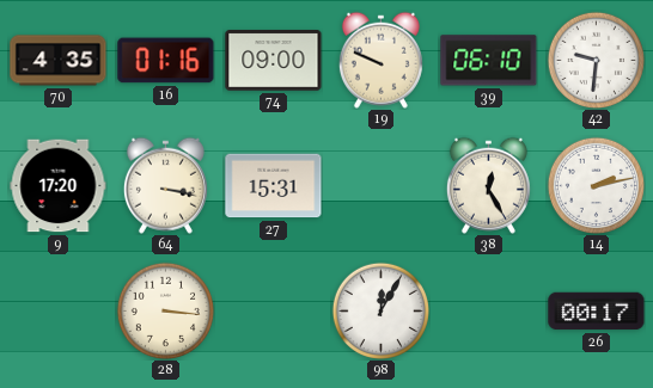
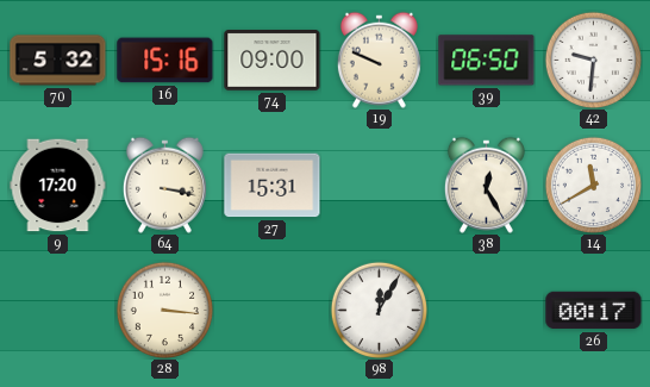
70: 4:35 -> 5:32
16: 01:16 -> 15:16
39: 06:10 -> 06:50
14: 2:13 -> 11:40
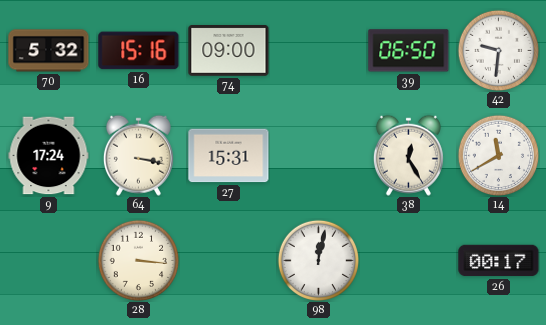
19: 9:49 -> none
9: 17:20 -> 17:24
98: 12:05 -> 12:02
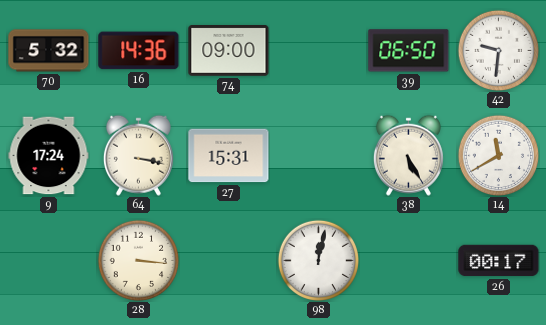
16: 15:16 -> 14:36
38: 12:25 -> 5:25
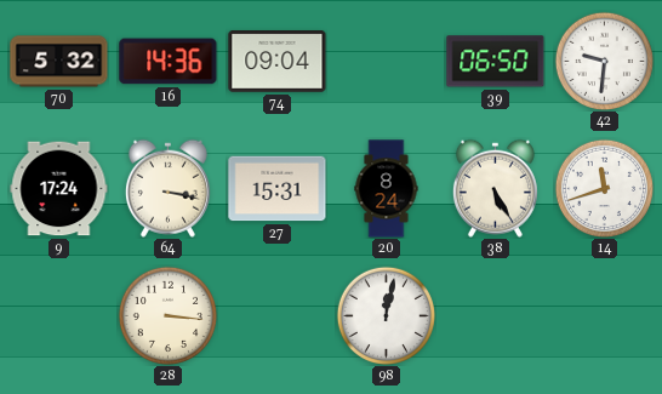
74: 09:00 -> 09:04
20: none -> 8:24
14: 11:40 -> 11:42
26: 00:17 -> none
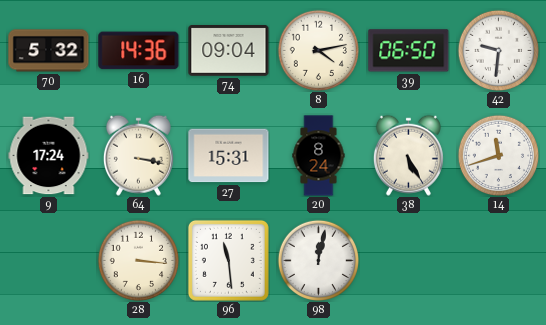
8: none -> 4:13
96: none -> 11:29
